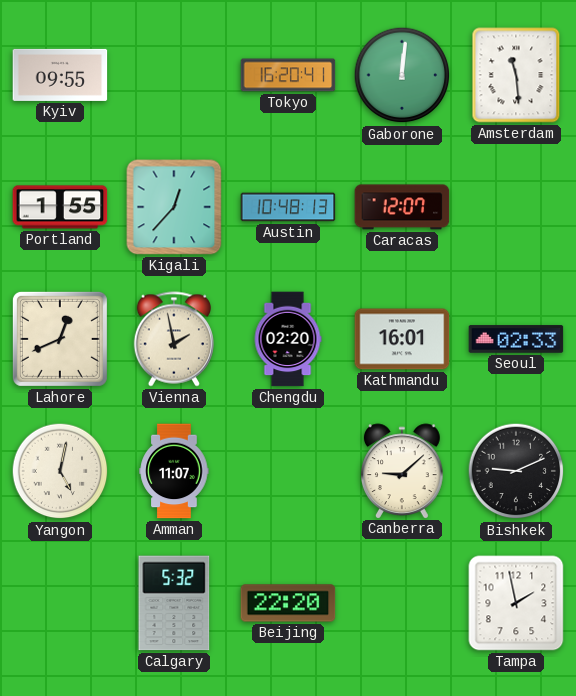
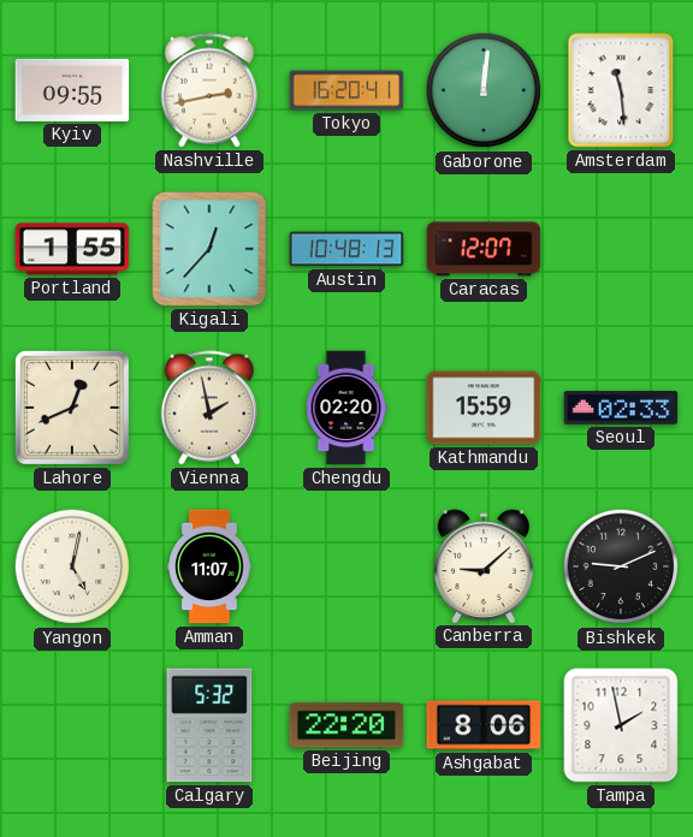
Nashville: none -> 2:43
Kathmandu: 16:01 -> 15:59
Ashgabat: none -> 8:06
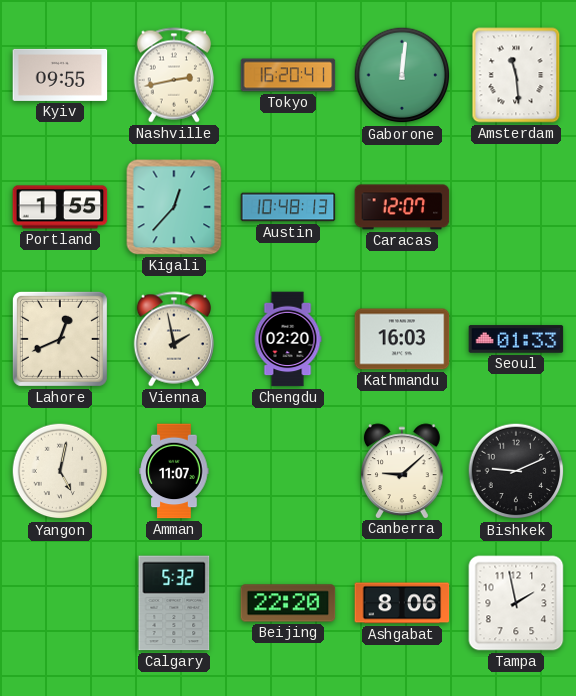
Kathmandu: 15:59 -> 16:03
Seoul: 02:33 -> 01:33
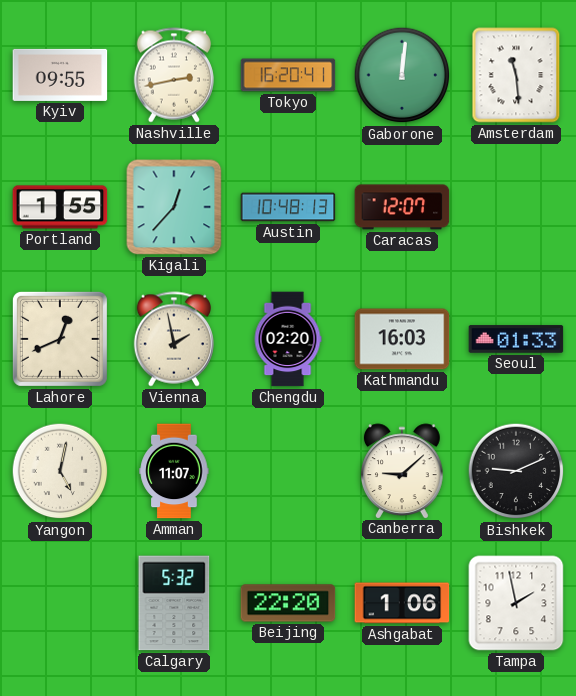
Ashgabat: 8:06 -> 1:06
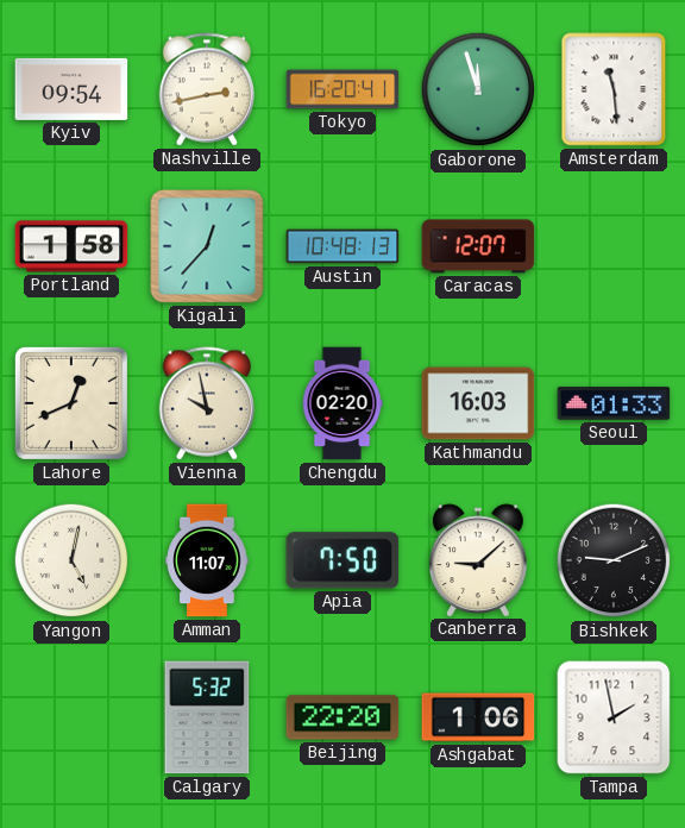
Kyiv: 09:55 -> 09:54
Gaborone: 12:01 -> 11:57
Portland: 1:55 -> 1:58
Vienna: 1:58 -> 9:58
Apia: none -> 7:50
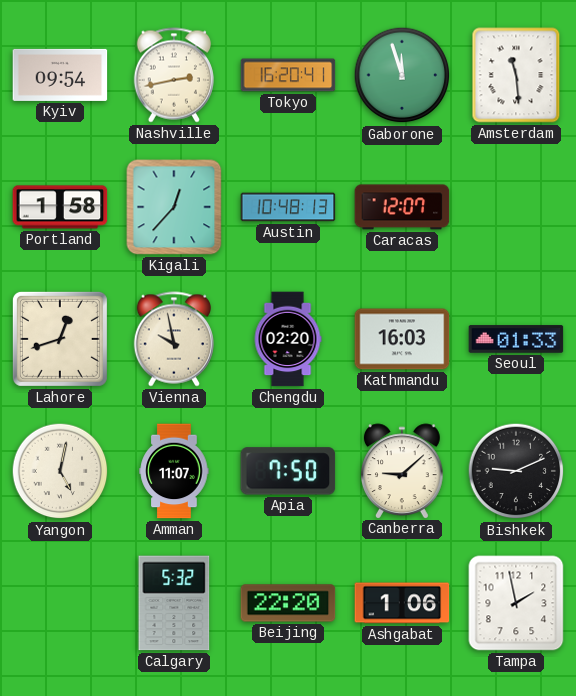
Lahore: 12:41 -> 12:42
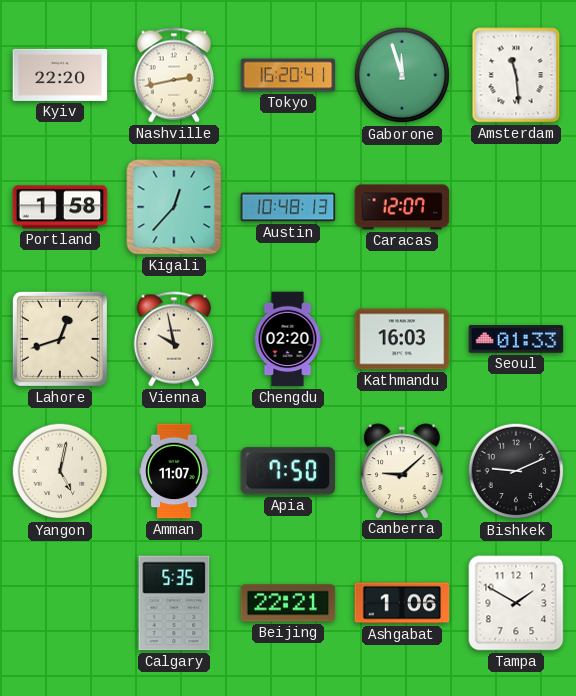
Kyiv: 09:54 -> 22:20
Calgary: 5:32 -> 5:35
Beijing: 22:20 -> 22:21
Tampa: 1:58 -> 1:50
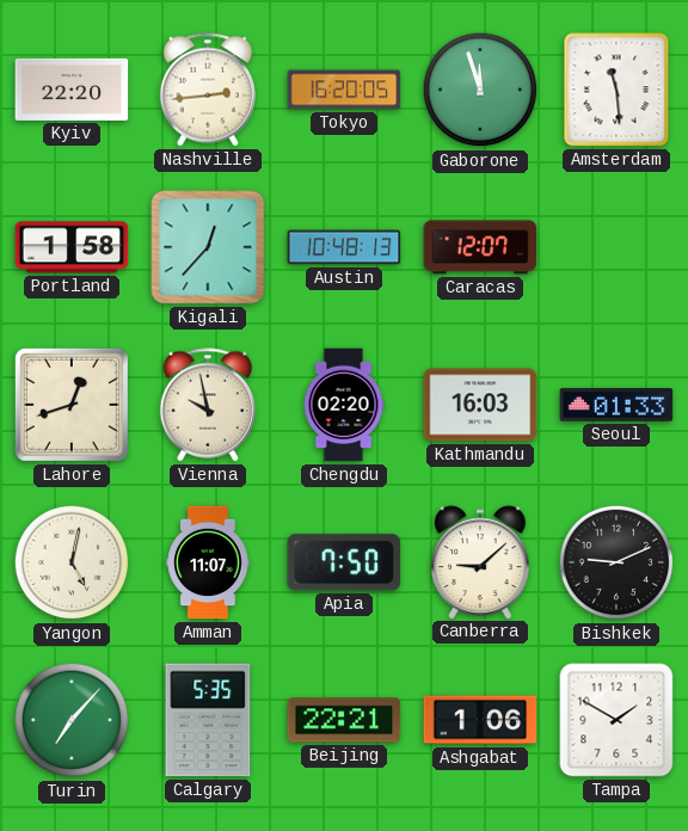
Nashville: 2:43 -> 2:44
Tokyo: 16:20:41 -> 16:20:05
Turin: none -> 7:07
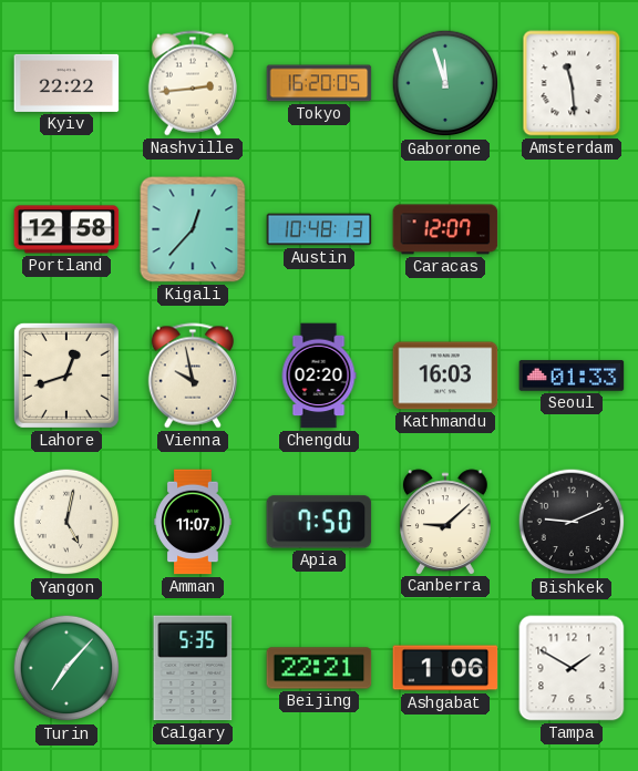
Kyiv: 22:20 -> 22:22
Portland: 1:58 -> 12:58
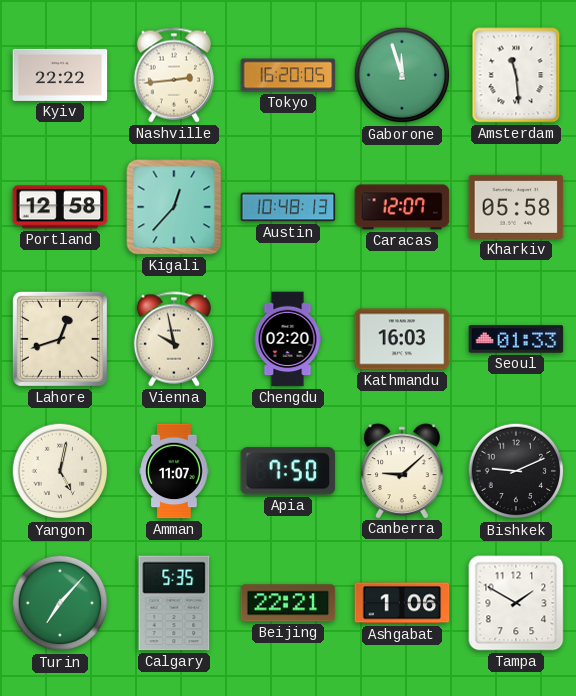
Kharkiv: none -> 05:58
